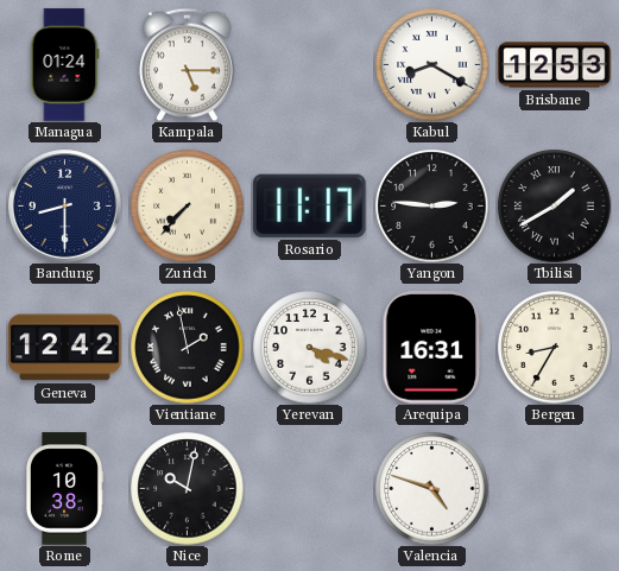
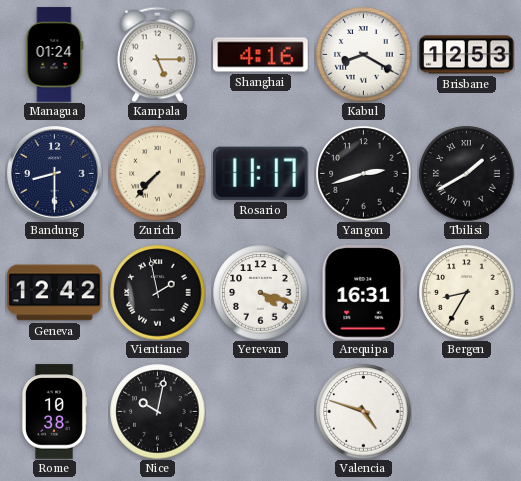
Shanghai: none -> 4:16
Yangon: 2:46 -> 2:42
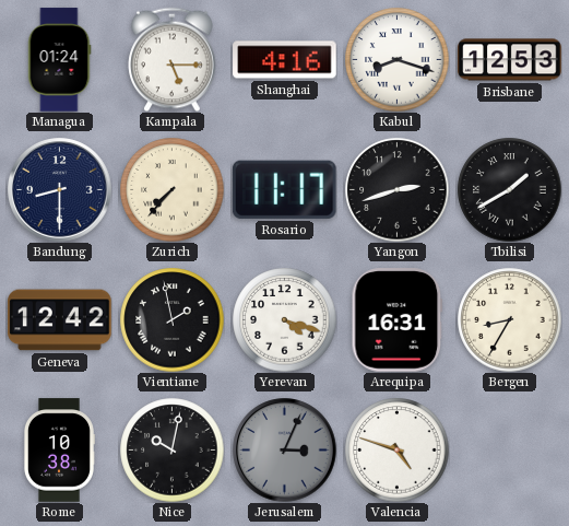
Kabul: 8:20 -> 8:18
Jerusalem: none -> 3:04
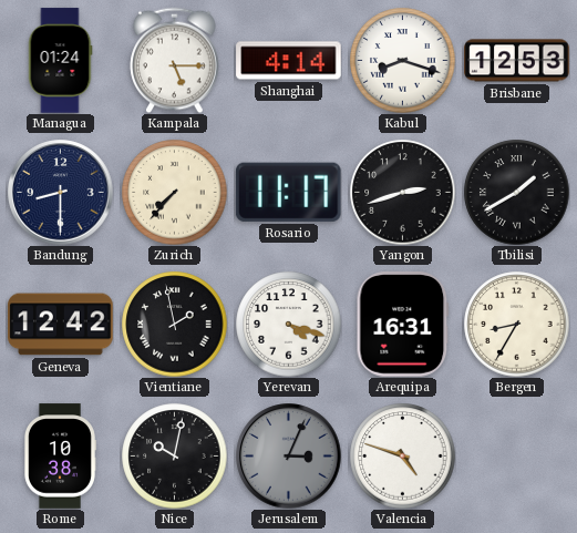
Shanghai: 4:16 -> 4:14
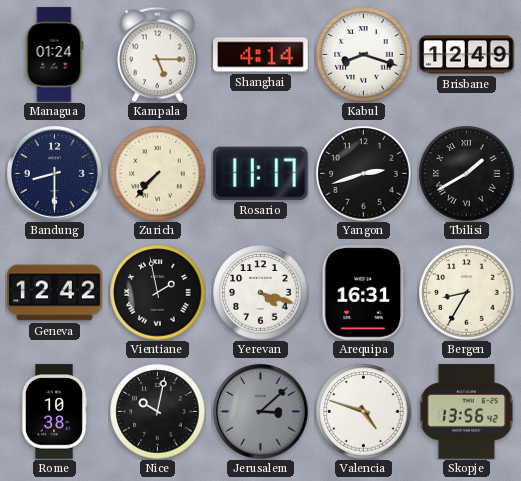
Brisbane: 12:53 -> 12:49
Jerusalem: 3:04 -> 3:08
Skopje: none -> 13:56
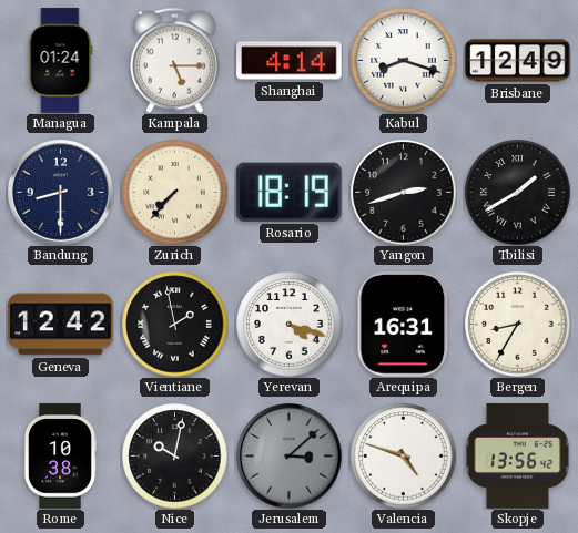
Rosario: 11:17 -> 18:19
